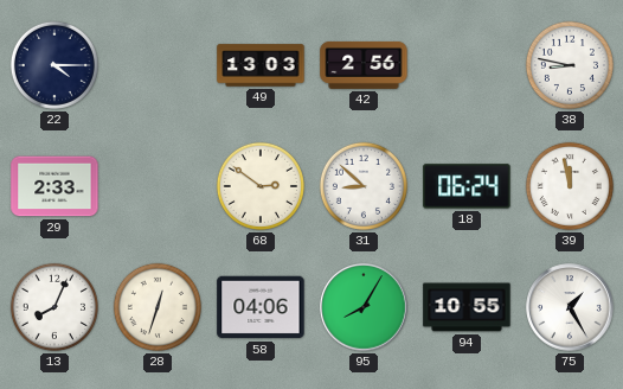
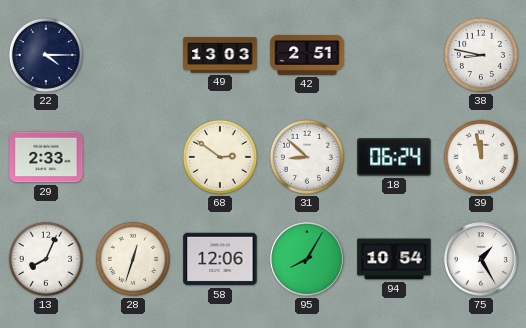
42: 2:56 -> 2:51
58: 04:06 -> 12:06
94: 10:55 -> 10:54
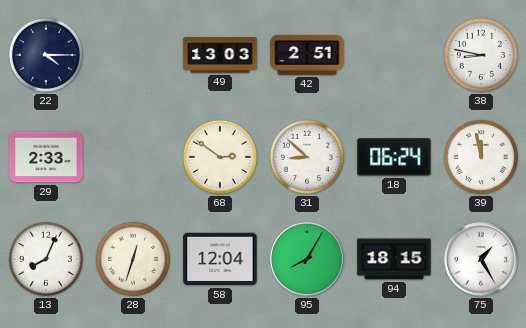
58: 12:06 -> 12:04
94: 10:54 -> 18:15
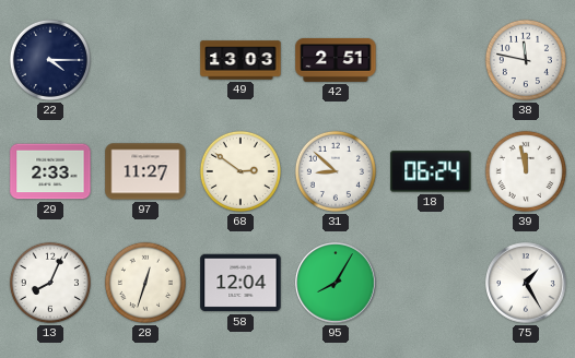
38: 8:47 -> 11:47
97: none -> 11:27
94: 18:15 -> none
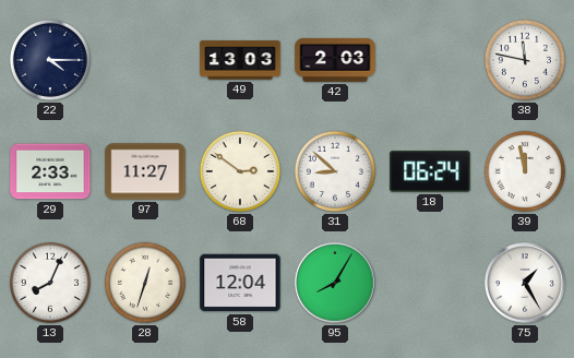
42: 2:51 -> 2:03
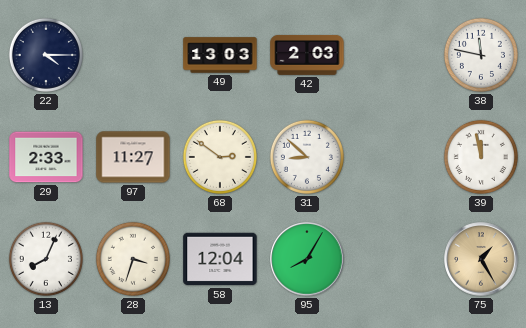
18: 06:24 -> none
28: 12:33 -> 3:33
75 dial: white -> champagne
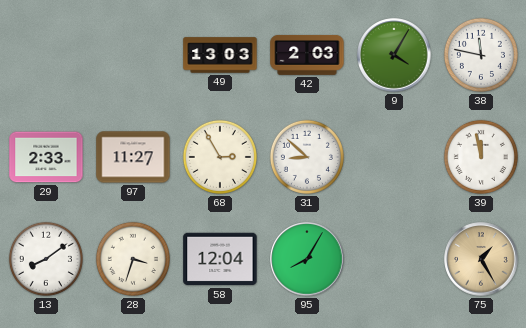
22: 4:15 -> none
9: none -> 4:05
68: 2:51 -> 2:55
13: 8:04 -> 8:09
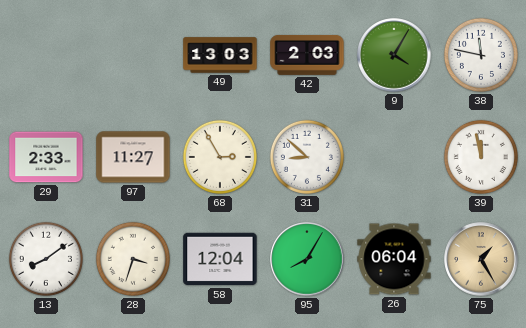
26: none -> 06:04
